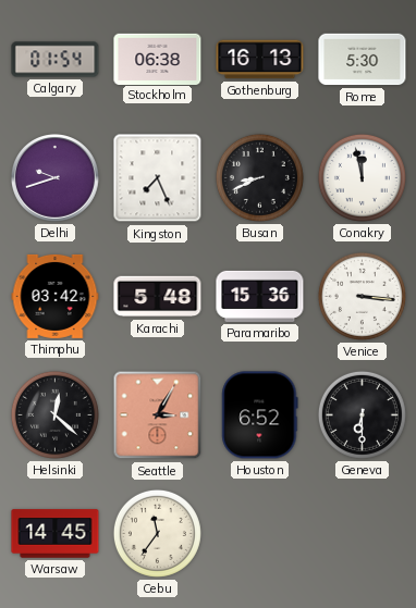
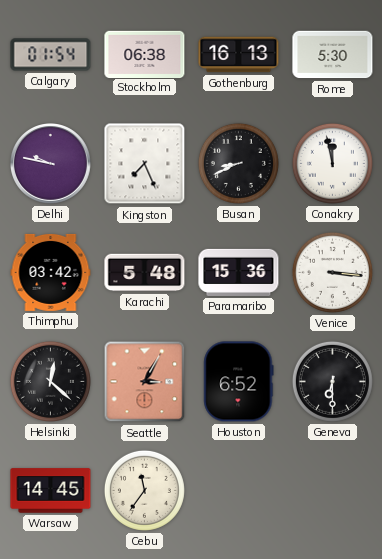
Delhi: 9:42 -> 9:47
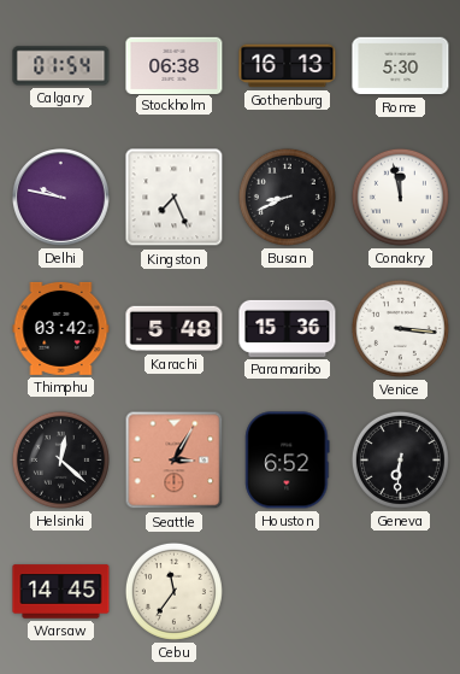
Geneva: 6:30 -> 6:31
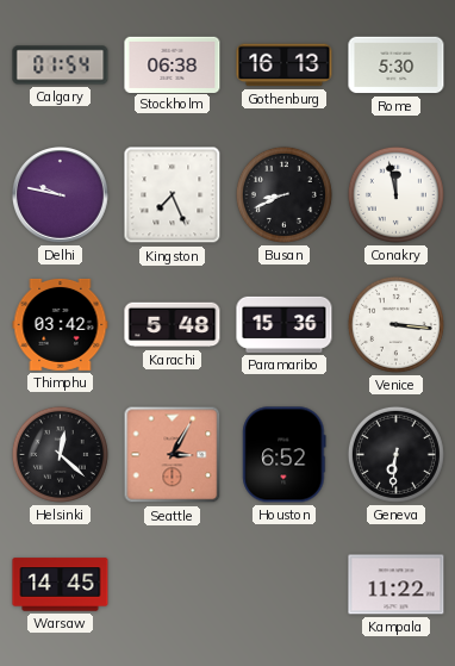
Cebu: 11:36 -> none
Kampala: none -> 11:22
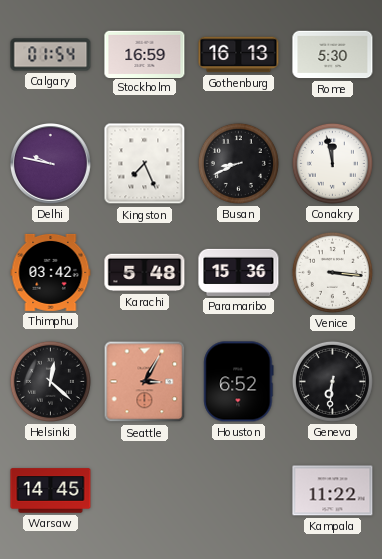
Stockholm: 06:38 -> 16:59
